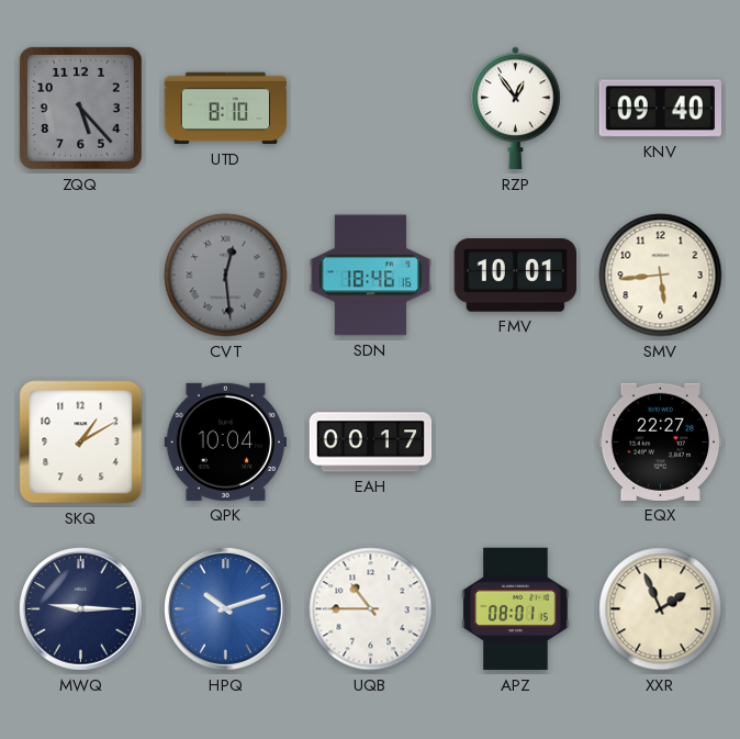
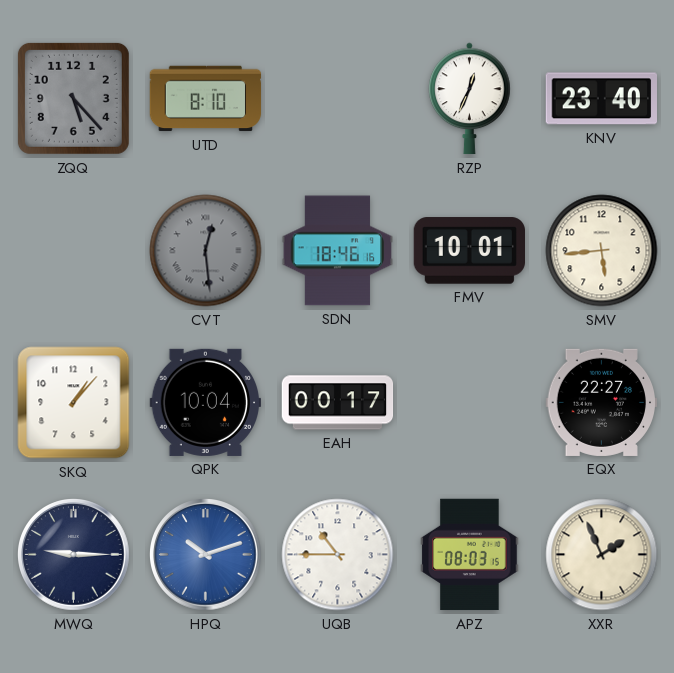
RZP: 12:54 -> 12:34
KNV: 09:40 -> 23:40
SKQ: 1:10 -> 1:07
APZ: 08:01 -> 08:03
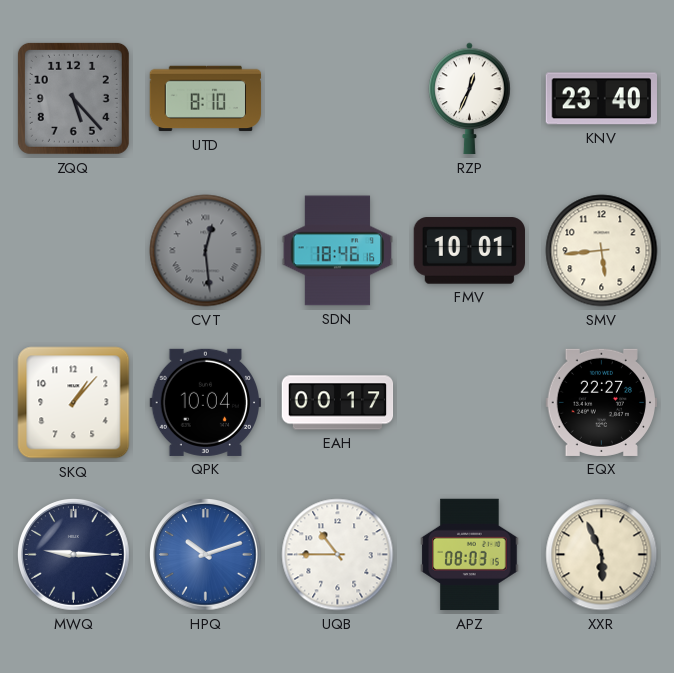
XXR: 1:56 -> 5:56
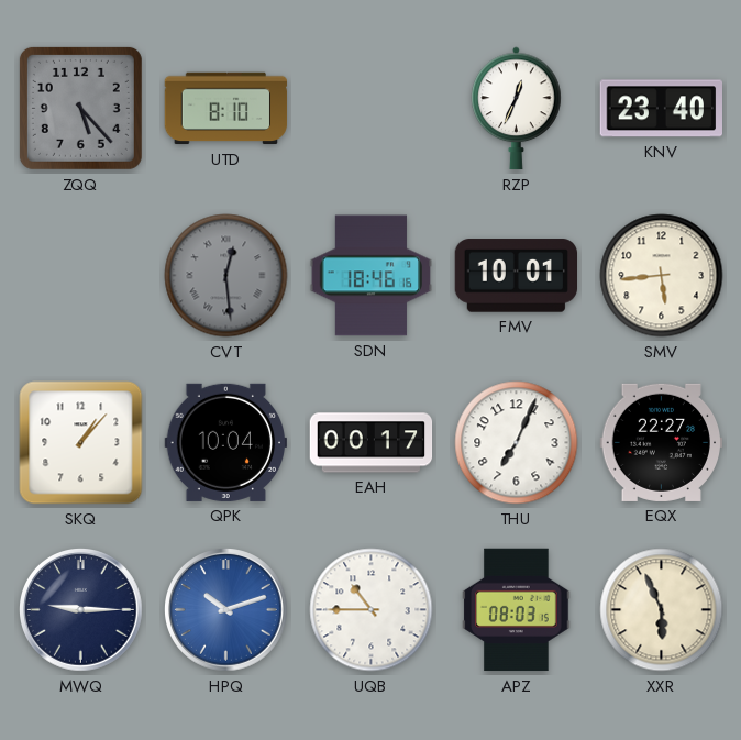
THU: none -> 7:04
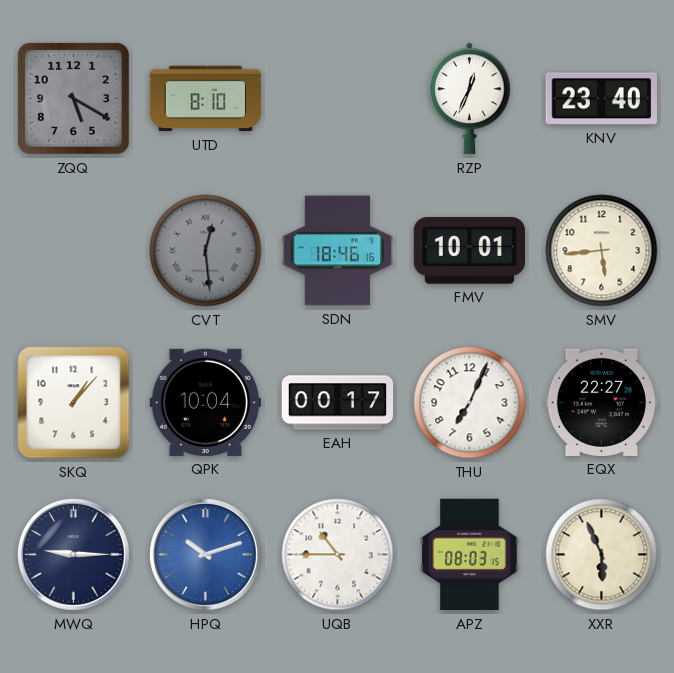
ZQQ: 5:23 -> 5:20
